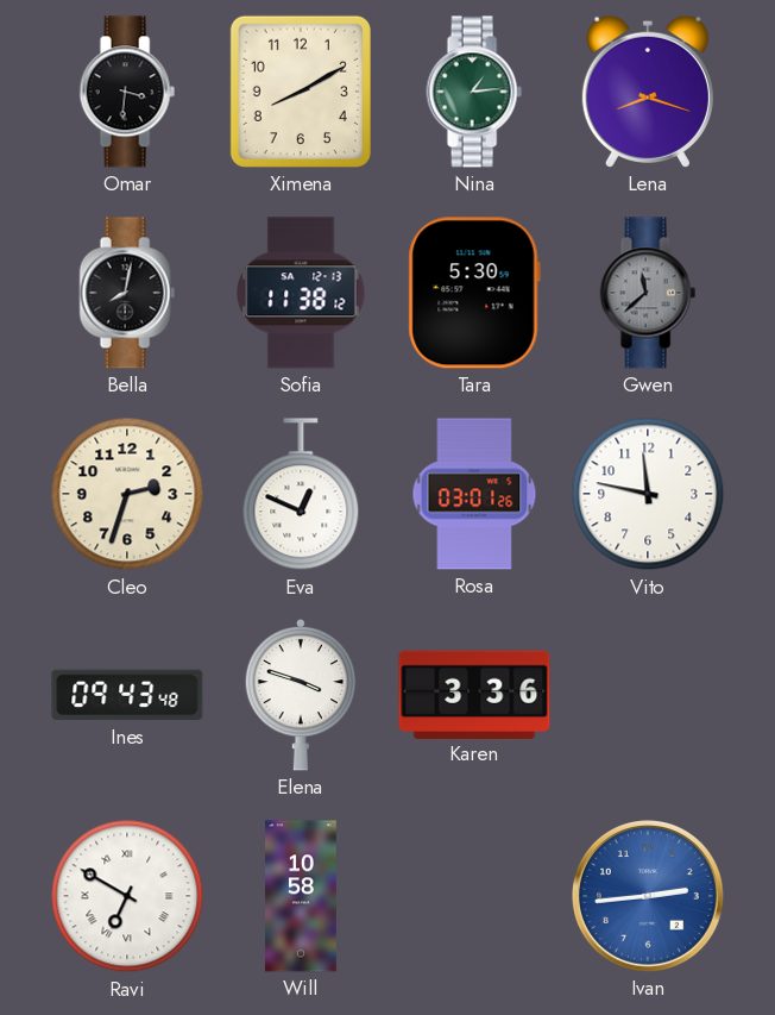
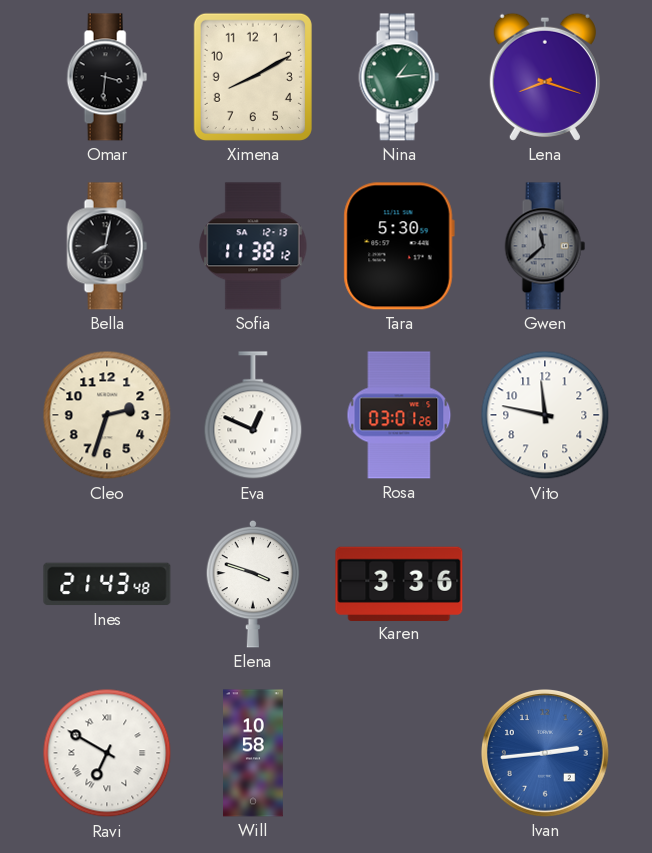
Ines: 09:43 -> 21:43
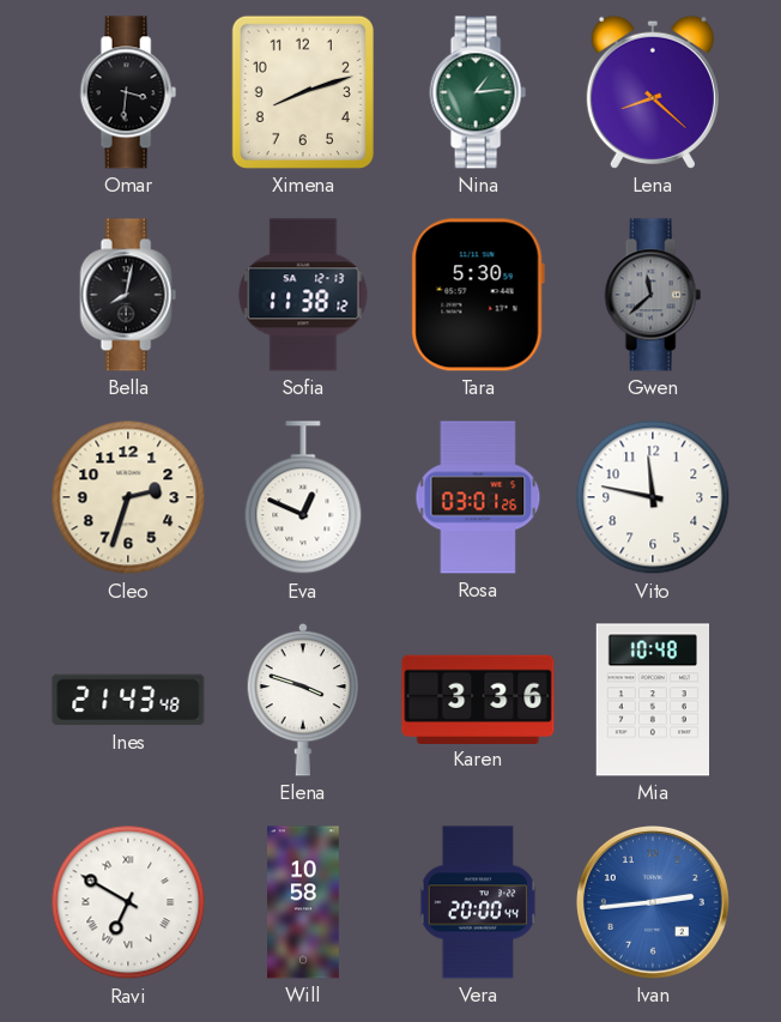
Ximena: 8:10 -> 8:12
Lena: 8:18 -> 8:22
Mia: none -> 10:48
Vera: none -> 20:00
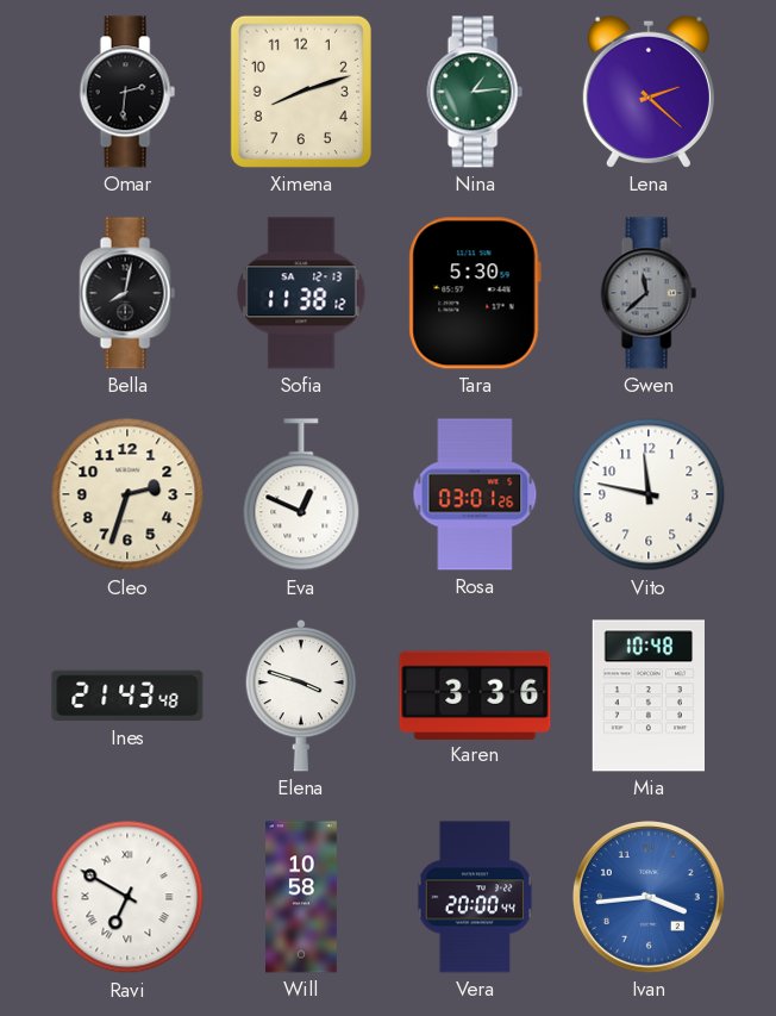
Omar: 3:31 -> 2:31
Lena: 8:22 -> 2:22
Ivan: 2:44 -> 3:44
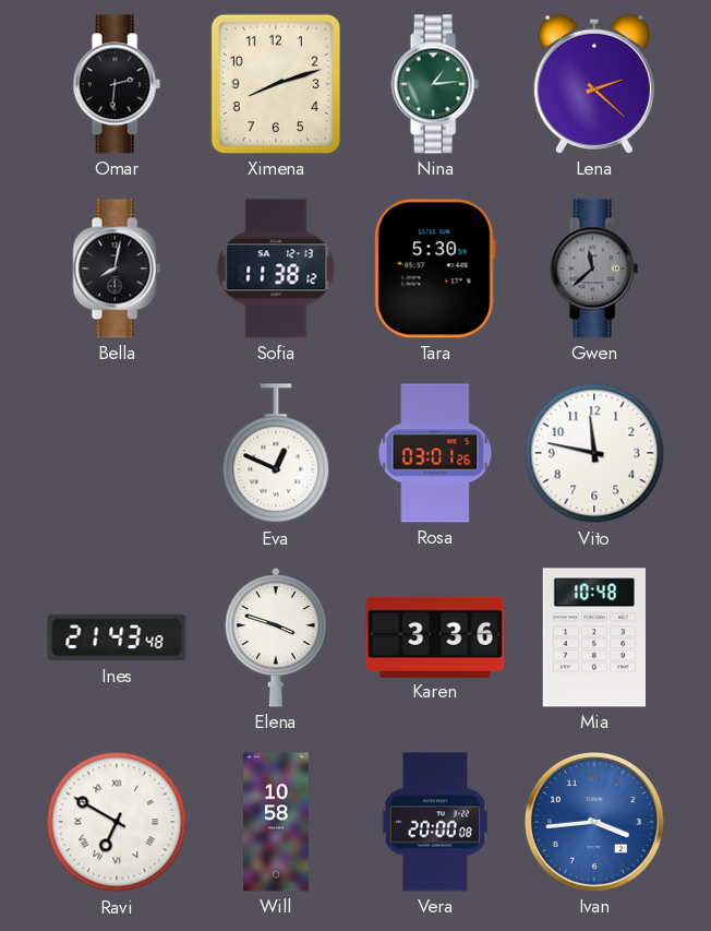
Cleo: 2:33 -> none
Vera: 20:00:44 -> 20:00:08
